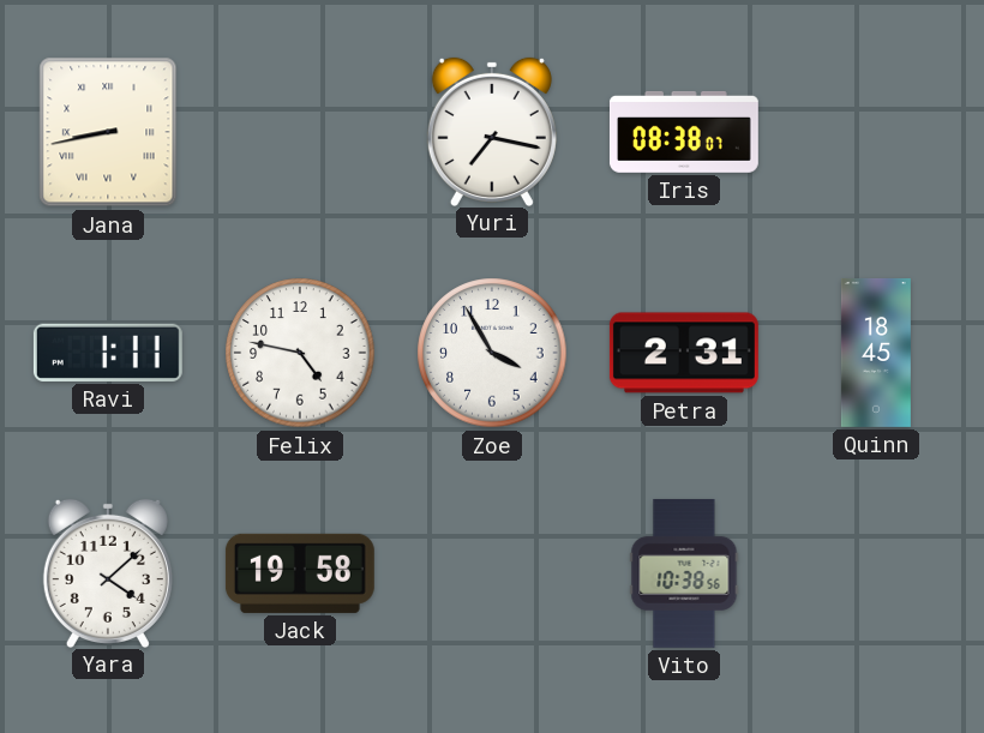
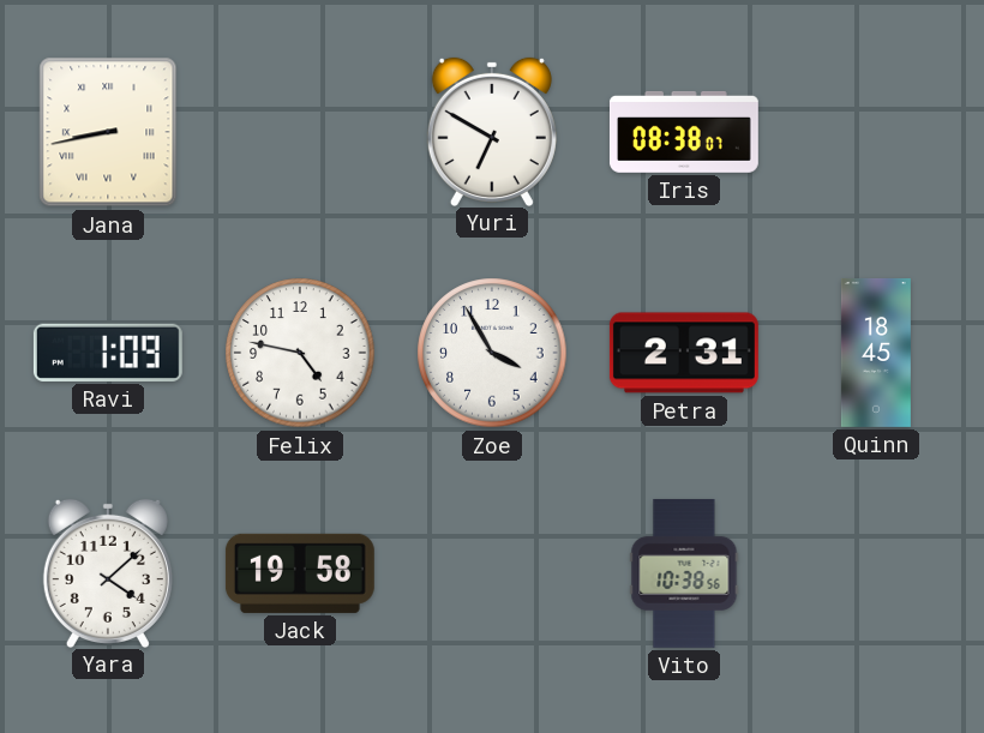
Yuri: 7:17 -> 6:50
Ravi: 1:11 -> 1:09
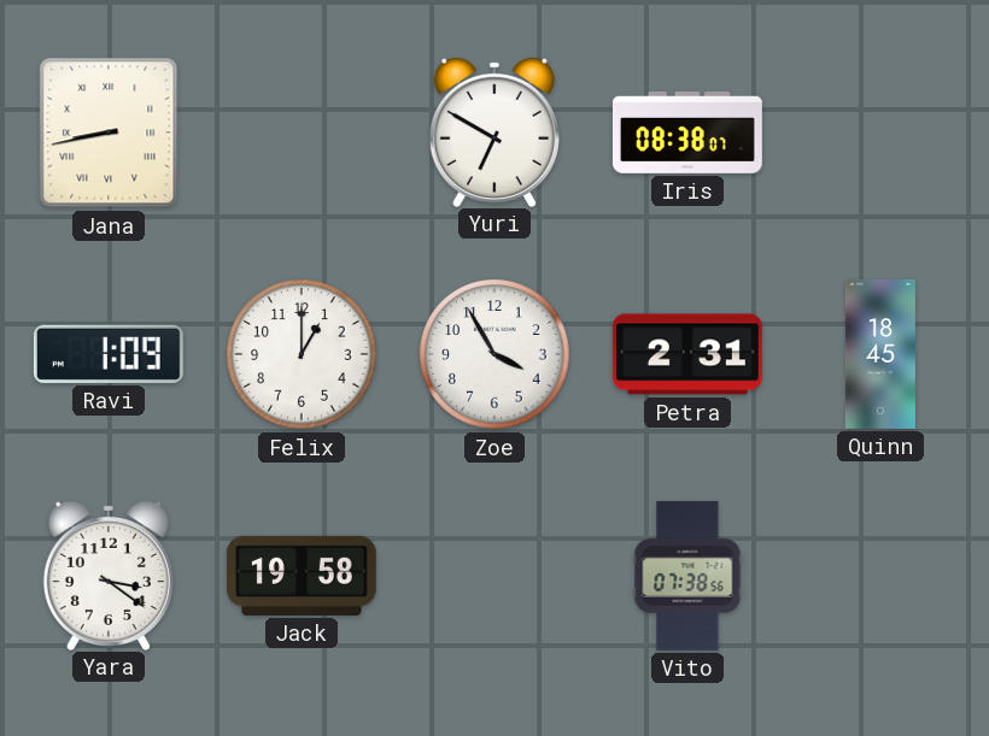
Felix: 4:47 -> 1:00
Yara: 4:08 -> 3:21
Vito: 10:38 -> 07:38
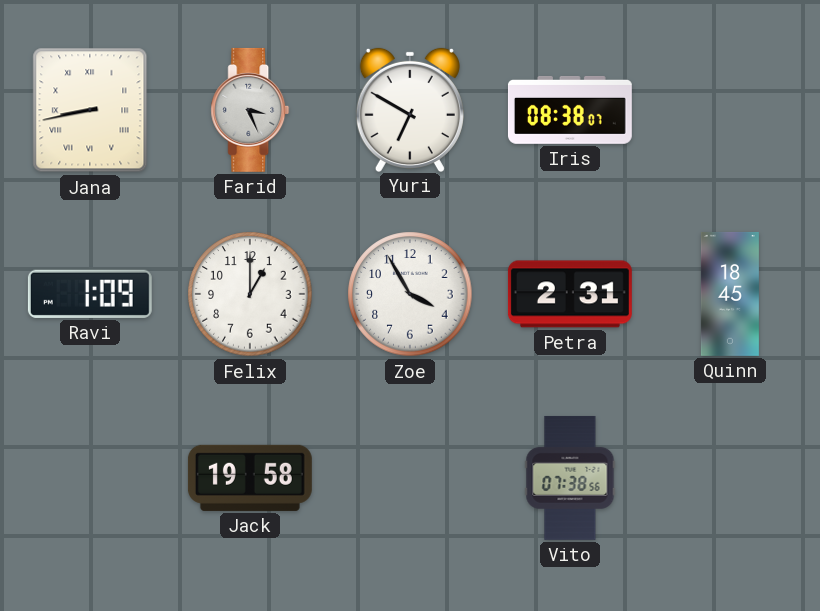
Farid: none -> 3:26
Yara: 3:21 -> none
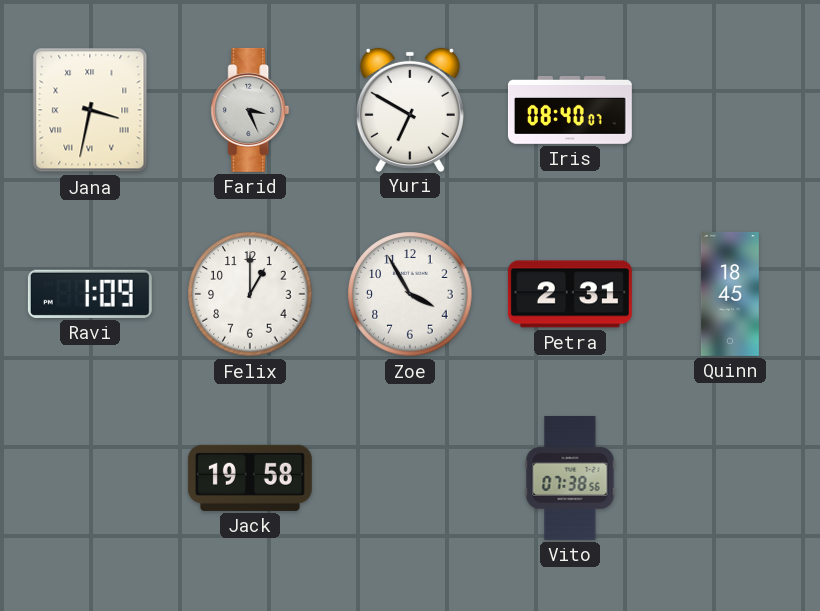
Jana: 8:43 -> 3:32
Iris: 08:38 -> 08:40
